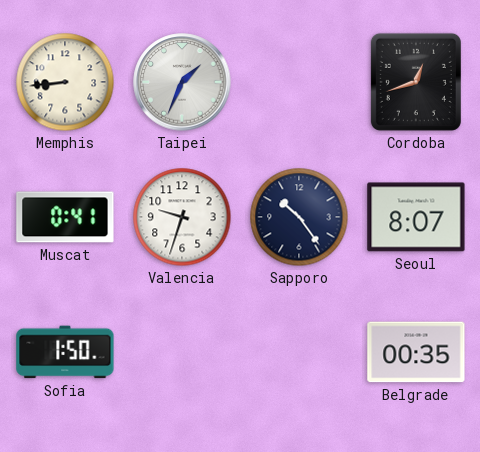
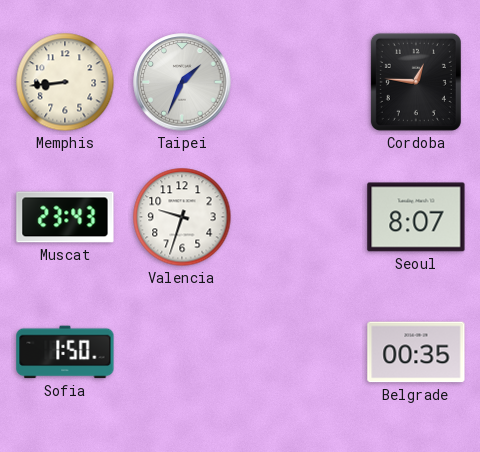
Cordoba: 12:42 -> 12:46
Muscat: 0:41 -> 23:43
Sapporo: 10:24 -> none
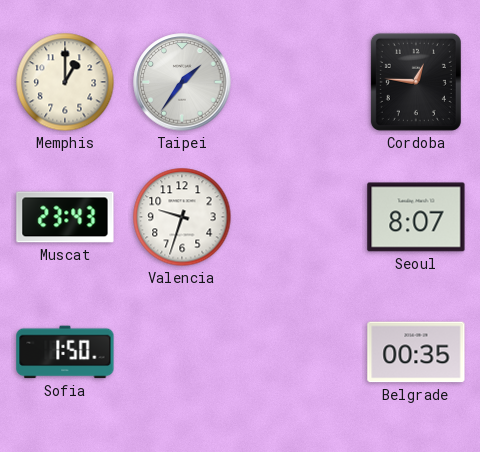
Memphis: 8:44 -> 1:00
Taipei: 1:34 -> 1:36
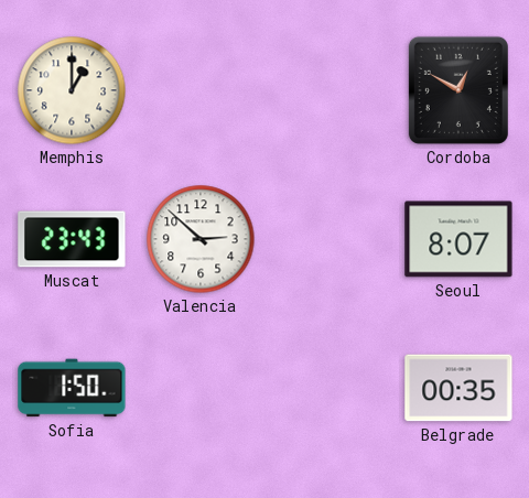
Taipei: 1:36 -> none
Cordoba: 12:46 -> 12:50
Valencia: 9:33 -> 2:52
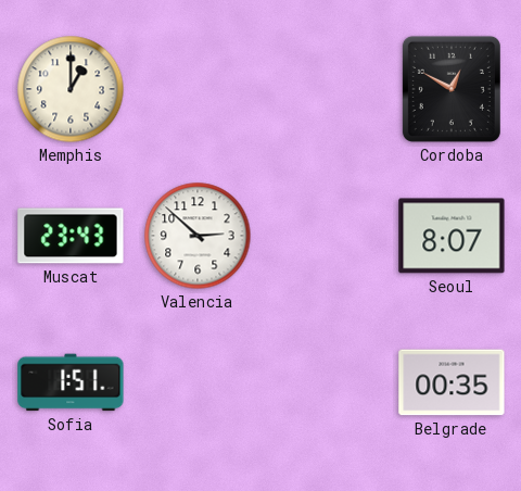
Sofia: 1:50 -> 1:51
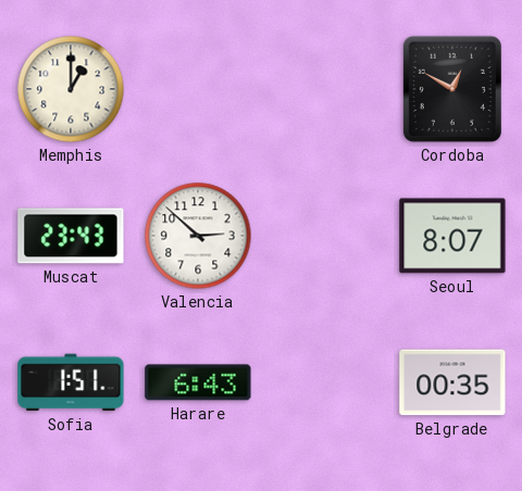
Harare: none -> 6:43
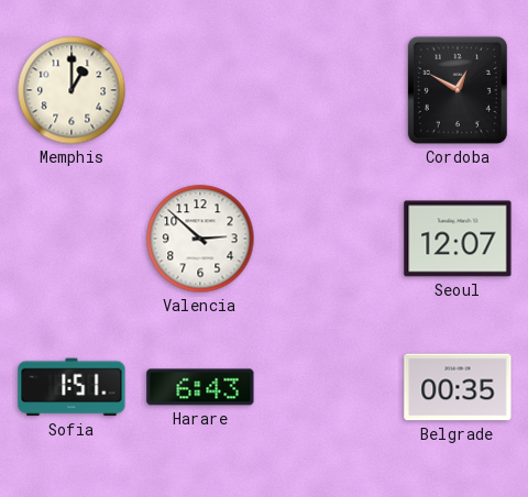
Muscat: 23:43 -> none
Seoul: 8:07 -> 12:07
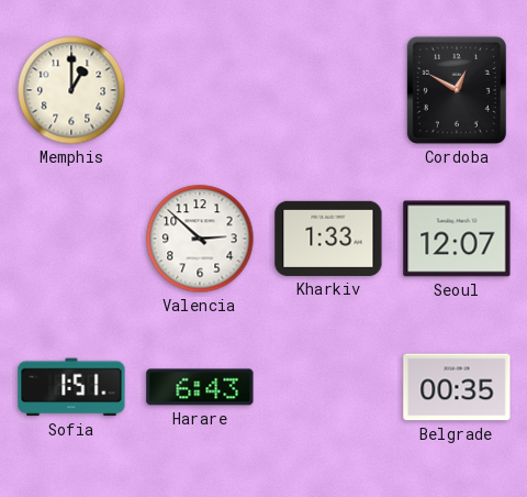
Kharkiv: none -> 1:33
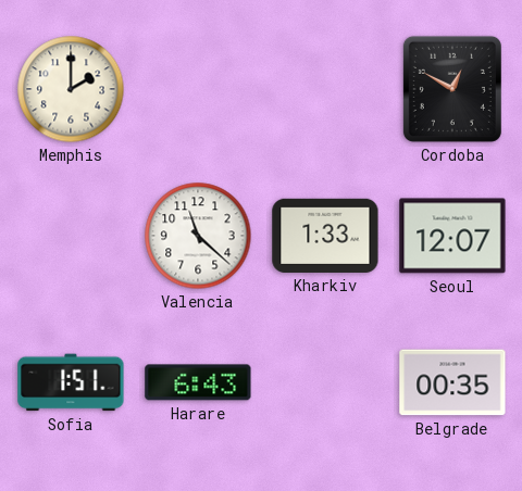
Memphis: 1:00 -> 2:00
Valencia: 2:52 -> 11:22
